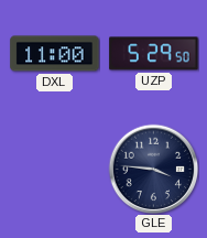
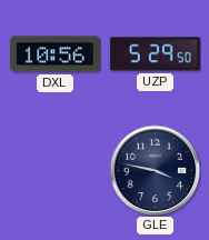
DXL: 11:00 -> 10:56
GLE: 3:46 -> 3:47
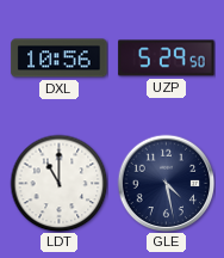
LDT: none -> 11:00
GLE: 3:47 -> 4:28
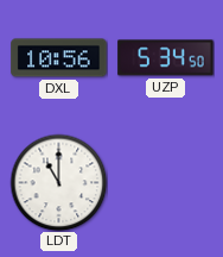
UZP: 5:29 -> 5:34
GLE: 4:28 -> none
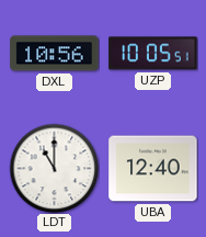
UZP: 5:34 -> 10:05
UBA: none -> 12:40
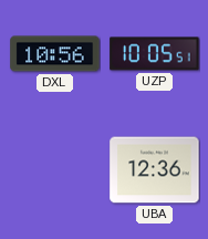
LDT: 11:00 -> none
UBA: 12:40 -> 12:36
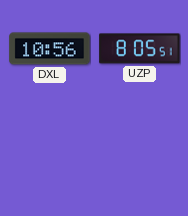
UZP: 10:05 -> 8:05
UBA: 12:36 -> none
